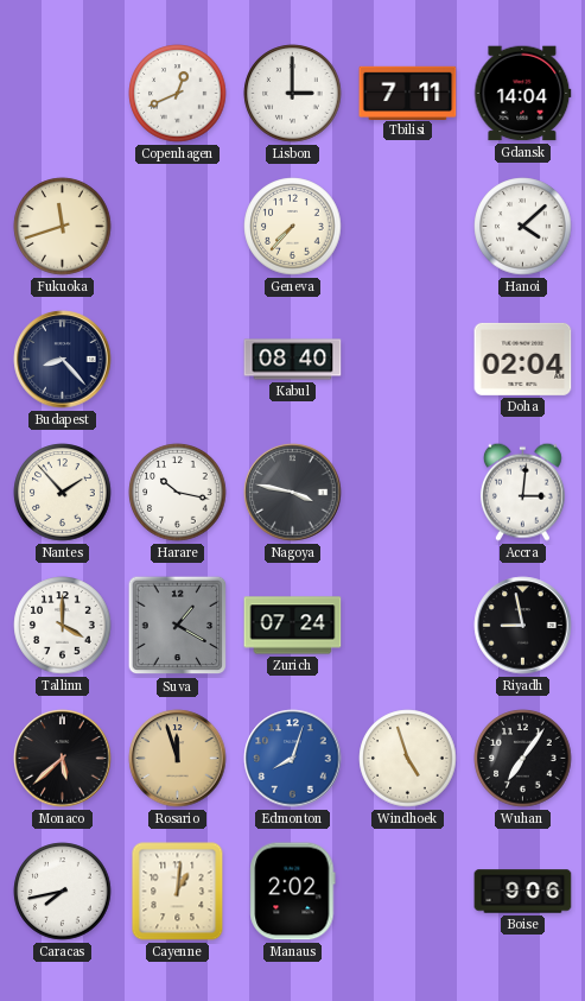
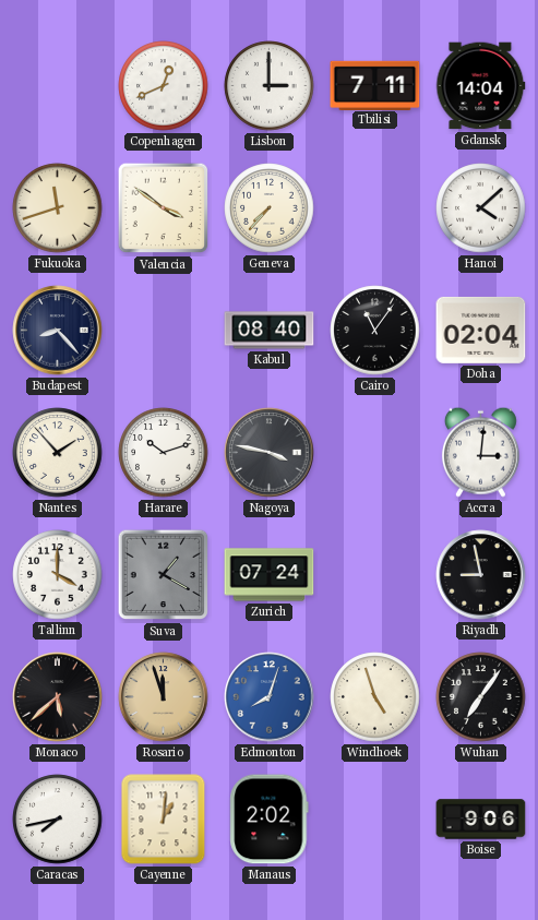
Valencia: none -> 3:51
Cairo: none -> 11:06
Harare: 10:17 -> 10:12
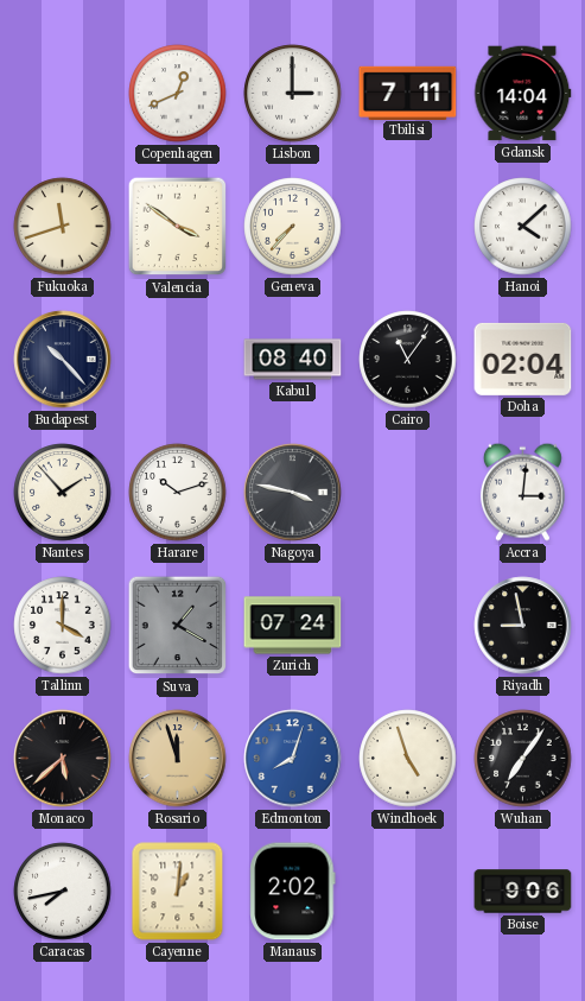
Budapest: 8:23 -> 10:23
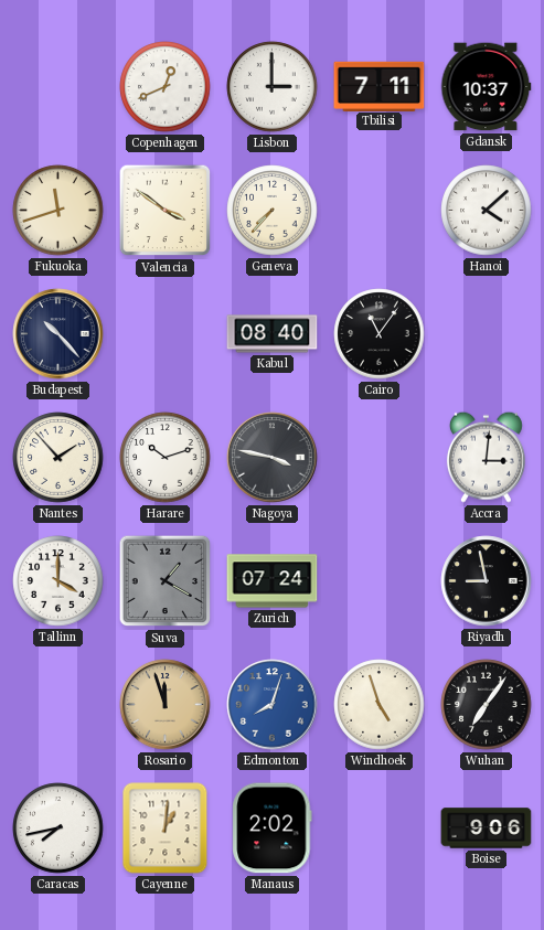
Gdansk: 14:04 -> 10:37
Doha: 02:04 -> none
Monaco: 5:38 -> none
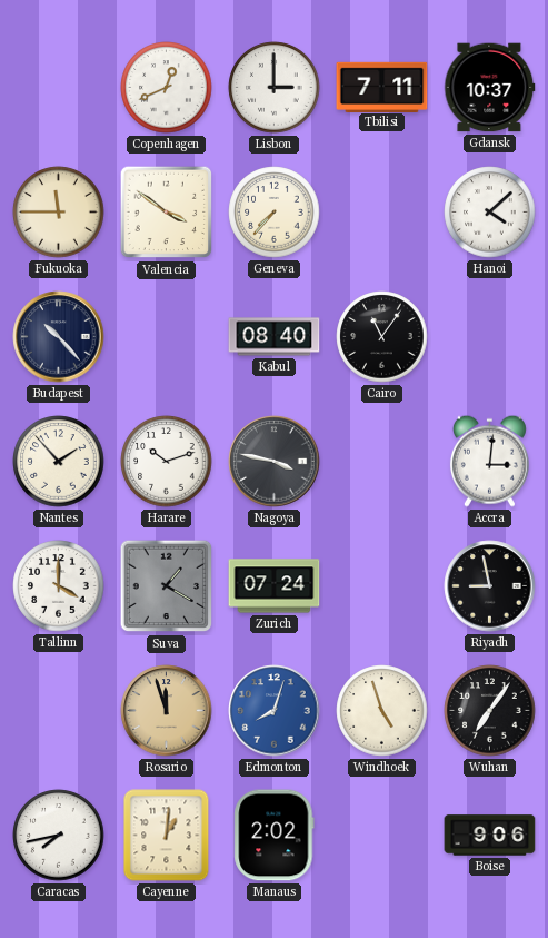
Fukuoka: 11:42 -> 11:45
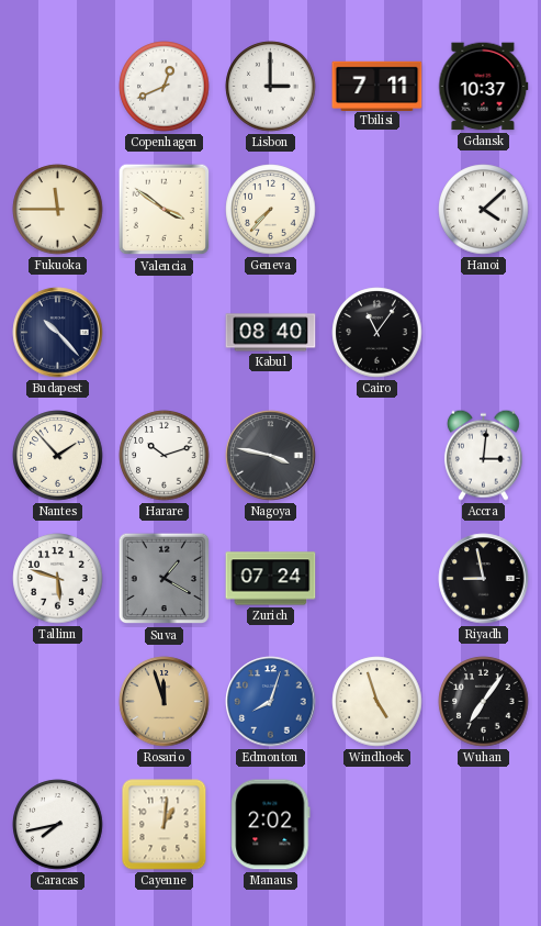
Tallinn: 4:00 -> 5:48
Boise: 9:06 -> none
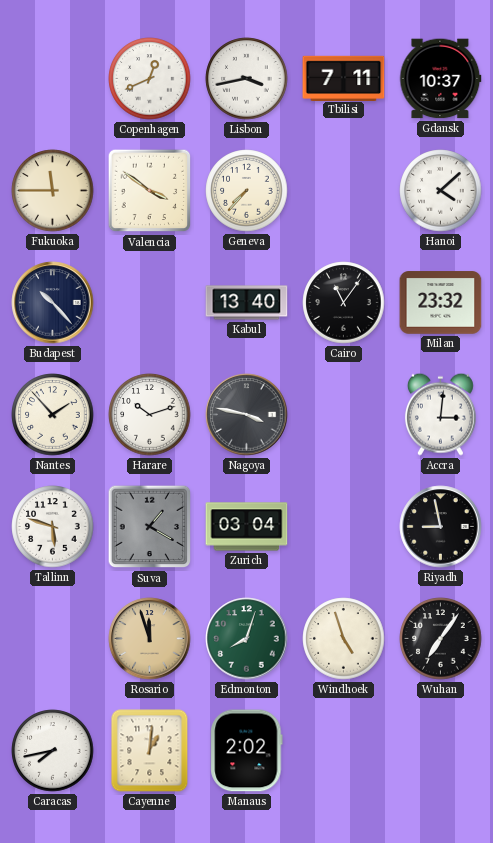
Lisbon: 3:00 -> 3:43
Kabul: 08:40 -> 13:40
Milan: none -> 23:32
Zurich: 07:24 -> 03:04
Edmonton dial: blue -> green
